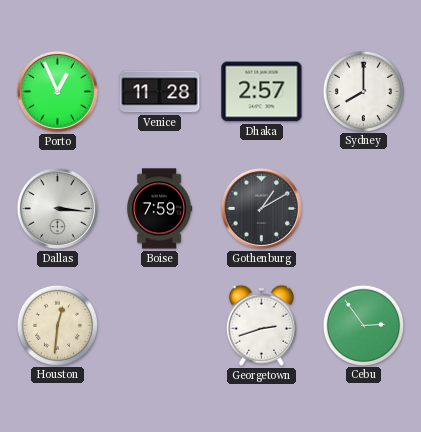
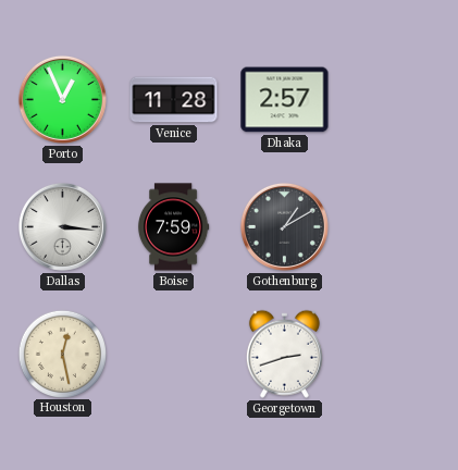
Sydney: 8:00 -> none
Houston: 12:31 -> 12:28
Cebu: 2:54 -> none
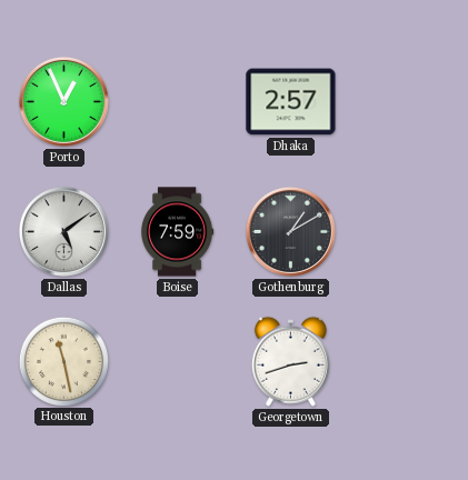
Venice: 11:28 -> none
Dallas: 3:16 -> 5:09
Houston: 12:28 -> 11:28
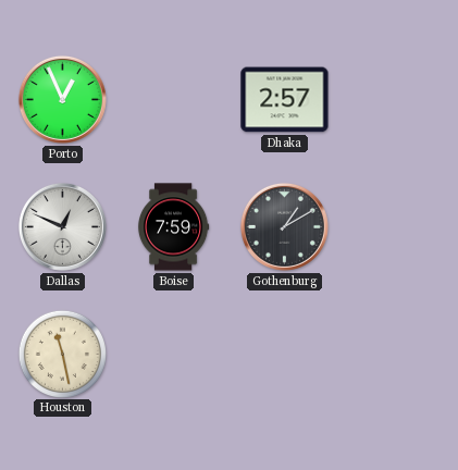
Dallas: 5:09 -> 12:49
Georgetown: 2:42 -> none
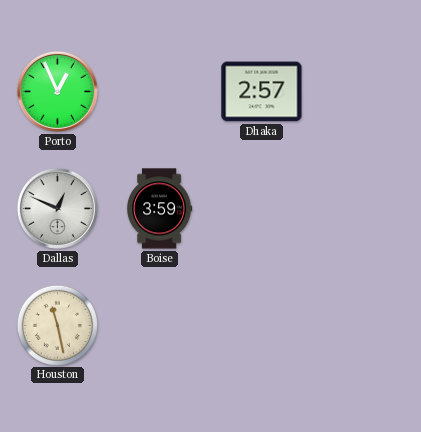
Boise: 7:59 -> 3:59
Gothenburg: 1:10 -> none
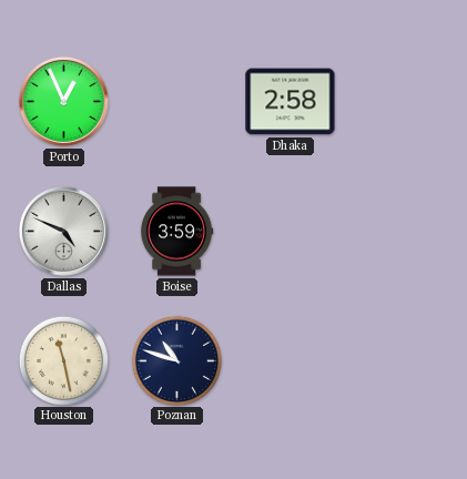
Dhaka: 2:57 -> 2:58
Dallas: 12:49 -> 4:49
Poznan: none -> 10:48
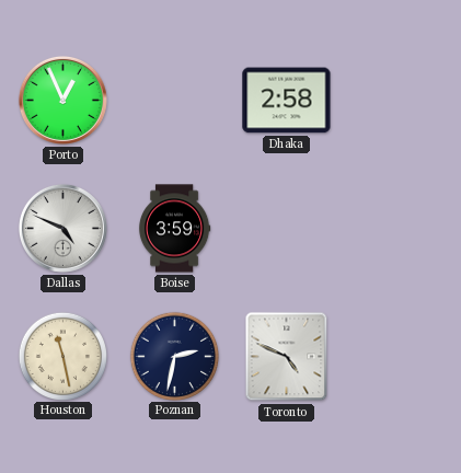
Poznan: 10:48 -> 2:32
Toronto: none -> 4:49
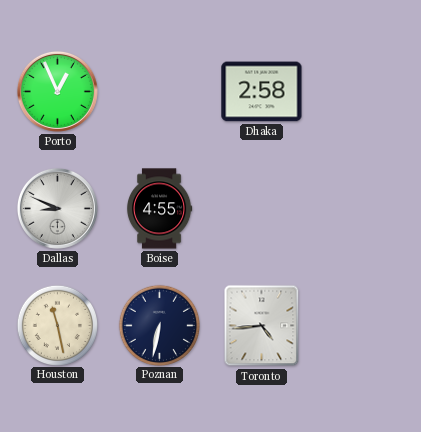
Dallas: 4:49 -> 8:49
Boise: 3:59 -> 4:55
Poznan: 2:32 -> 6:32
Toronto: 4:49 -> 4:44
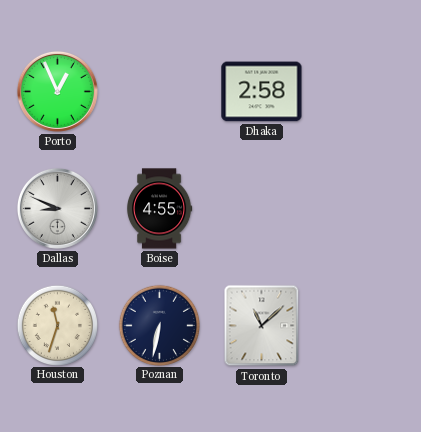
Houston: 11:28 -> 11:33
Toronto: 4:44 -> 11:08
